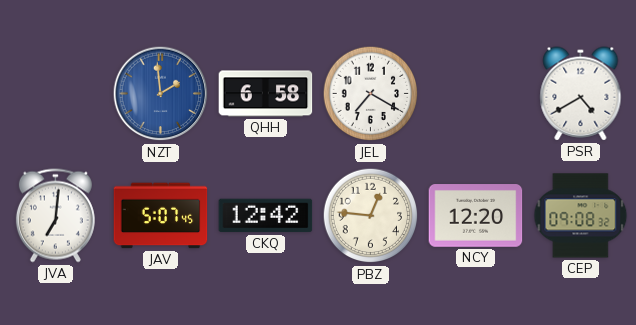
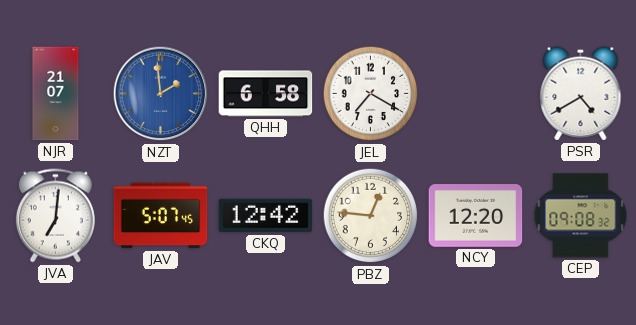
NJR: none -> 21:07
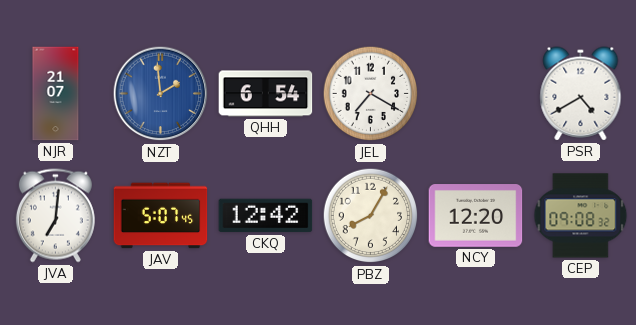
QHH: 6:58 -> 6:54
PBZ: 12:46 -> 8:05
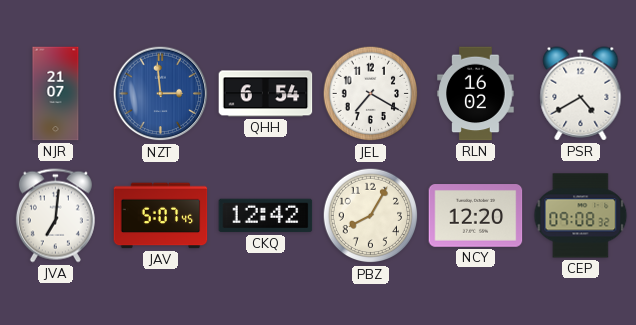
NZT: 1:59 -> 2:59
RLN: none -> 16:02
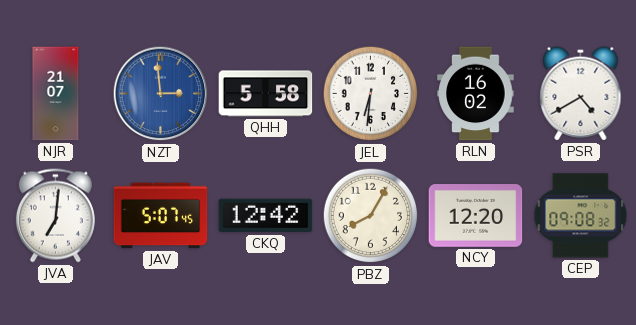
QHH: 6:54 -> 5:58
JEL: 7:20 -> 6:31
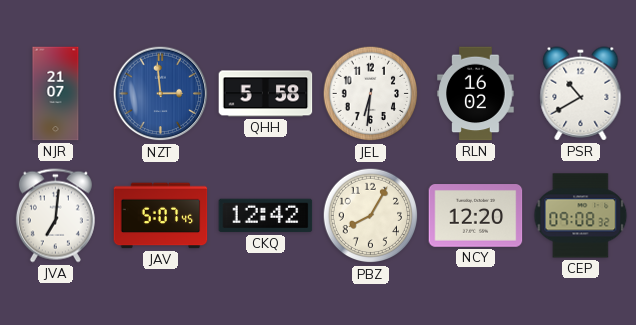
PSR: 4:40 -> 10:40
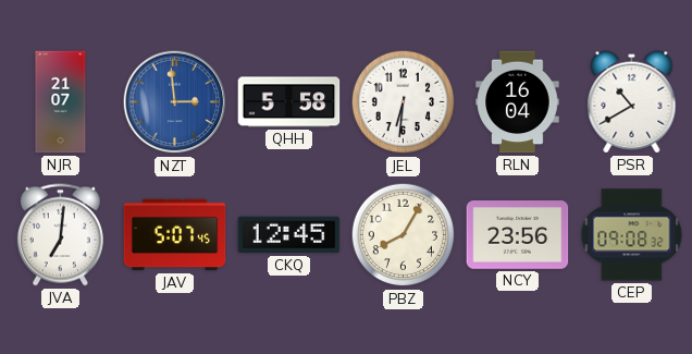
RLN: 16:02 -> 16:04
CKQ: 12:42 -> 12:45
NCY: 12:20 -> 23:56
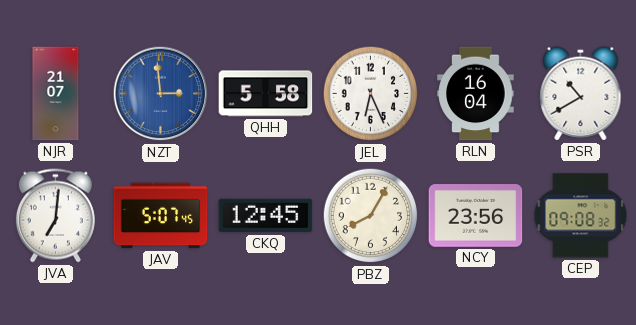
JEL: 6:31 -> 6:26
